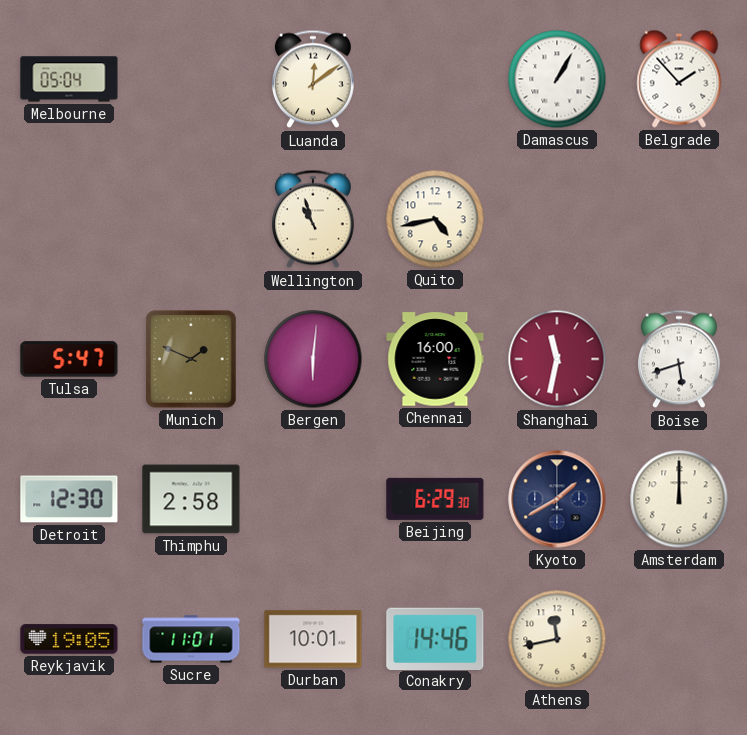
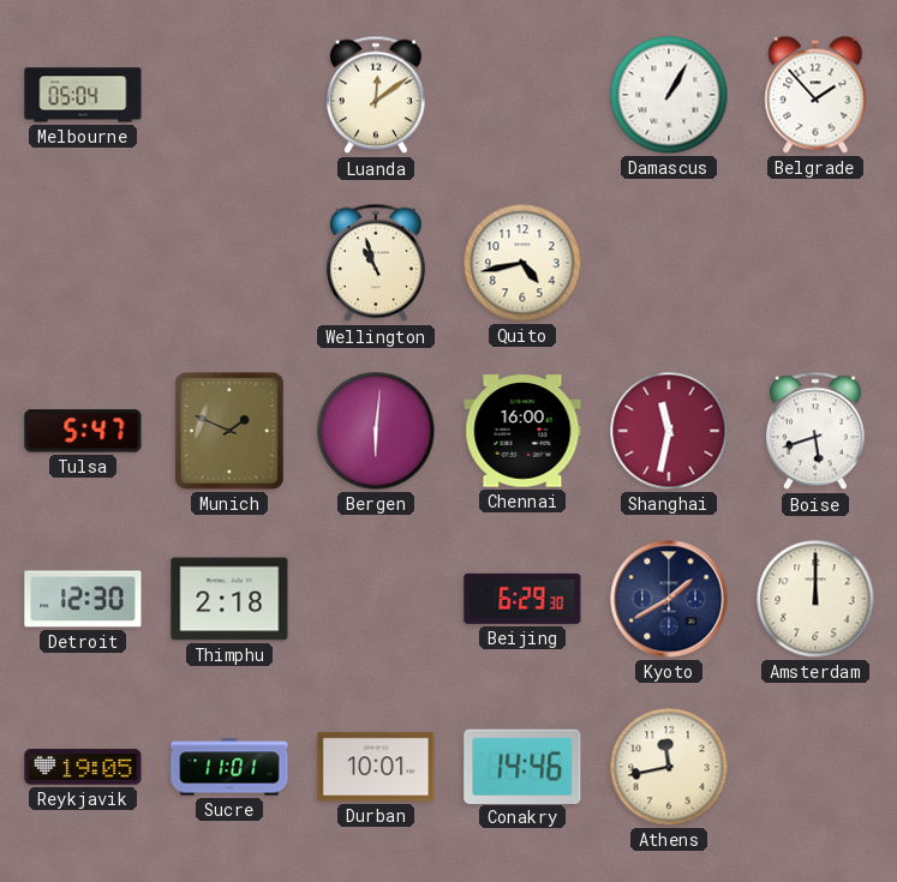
Thimphu: 2:58 -> 2:18
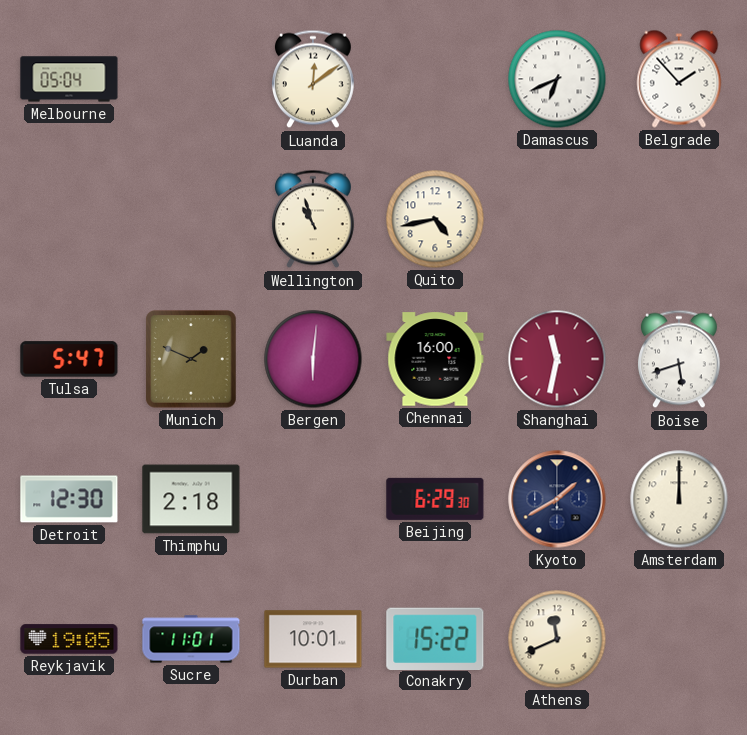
Damascus: 1:05 -> 6:41
Conakry: 14:46 -> 15:22
Athens: 11:43 -> 11:41
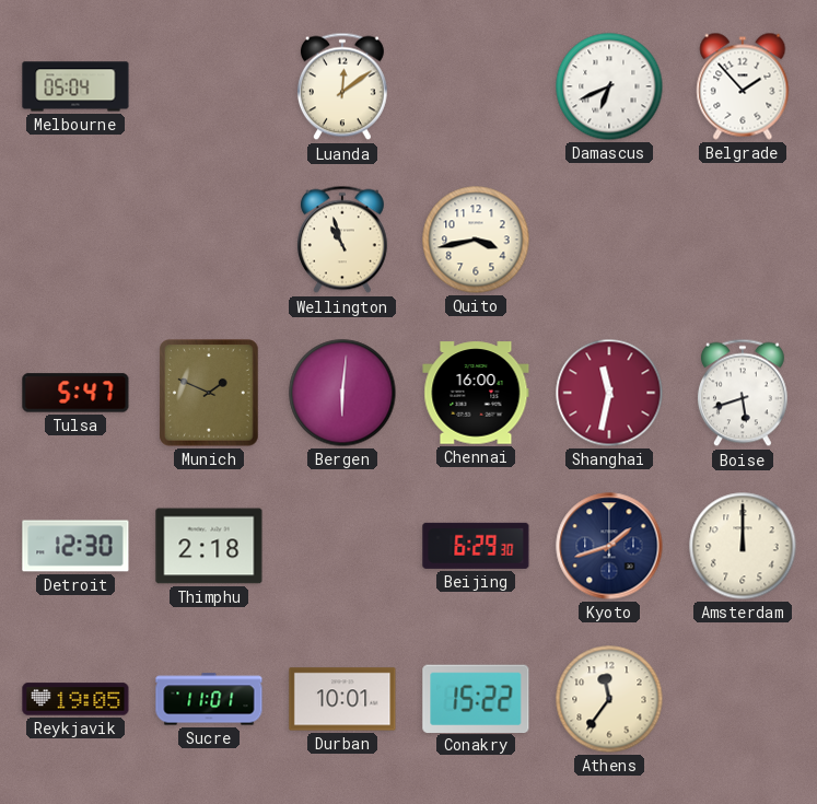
Quito: 4:43 -> 3:43
Kyoto: 1:40 -> 1:42
Athens: 11:41 -> 11:36
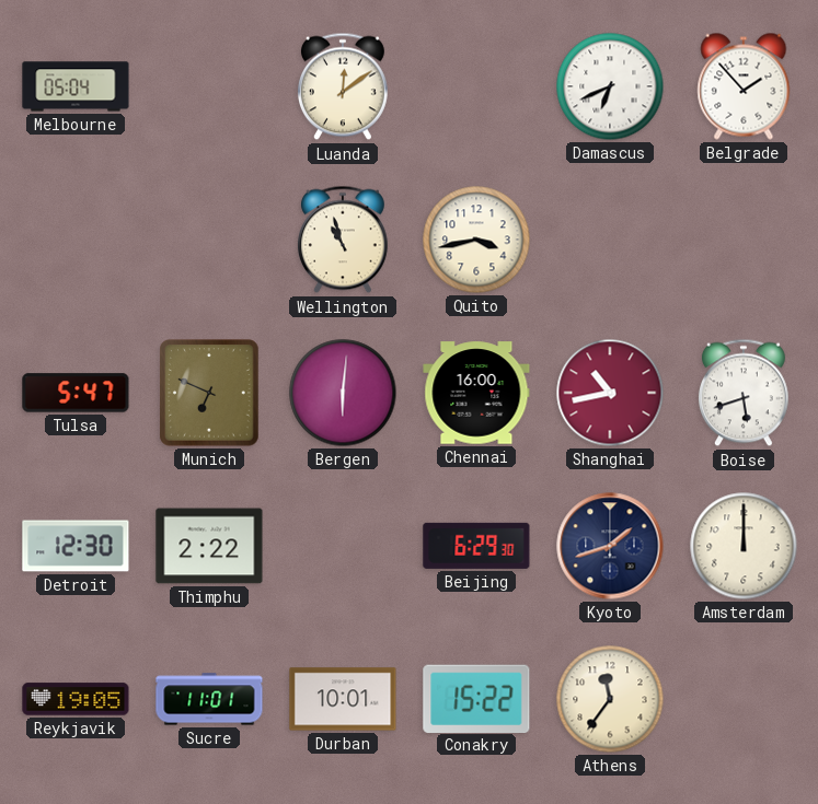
Munich: 1:49 -> 6:49
Shanghai: 11:32 -> 10:43
Thimphu: 2:18 -> 2:22
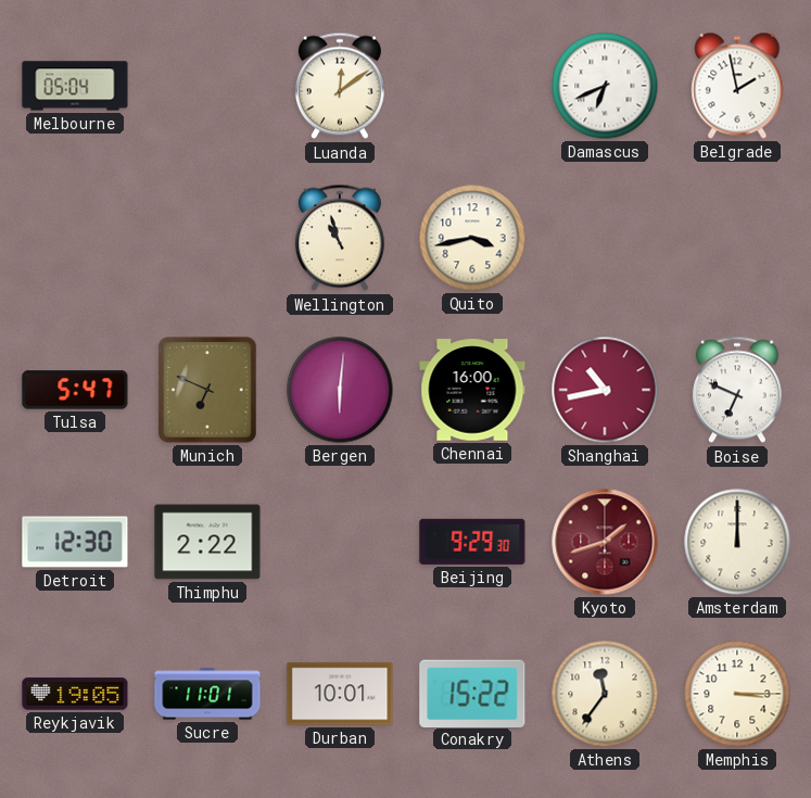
Belgrade: 1:53 -> 1:58
Boise: 5:42 -> 6:49
Beijing: 6:29 -> 9:29
Kyoto dial: navy -> burgundy
Memphis: none -> 3:15
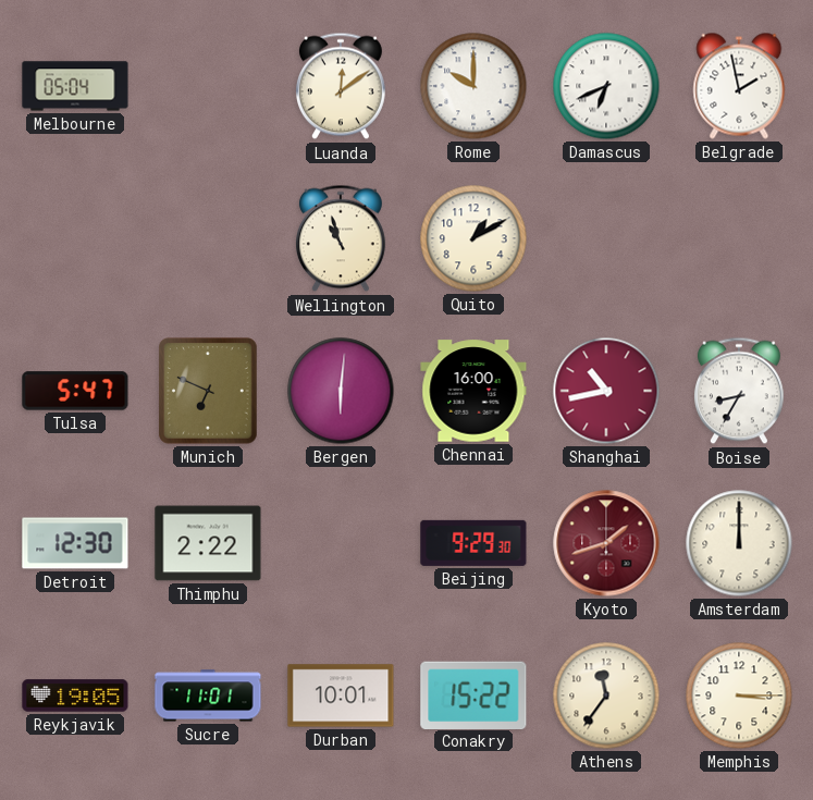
Rome: none -> 10:00
Quito: 3:43 -> 1:10
Boise: 6:49 -> 8:35
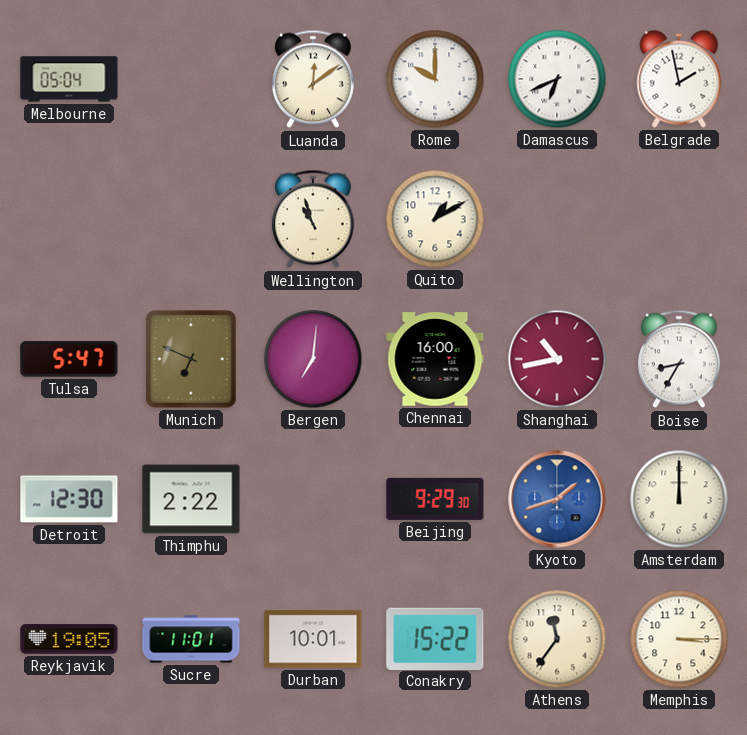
Bergen: 6:01 -> 7:01
Kyoto dial: burgundy -> blue
